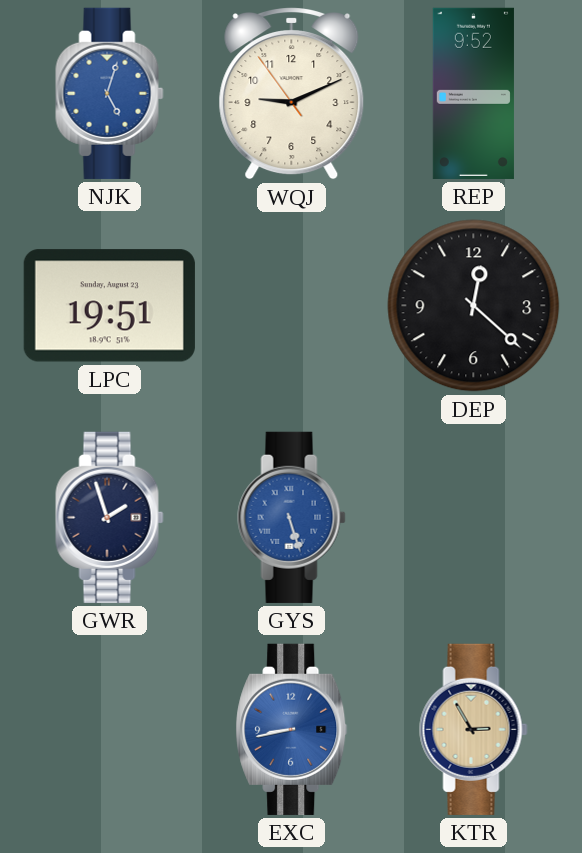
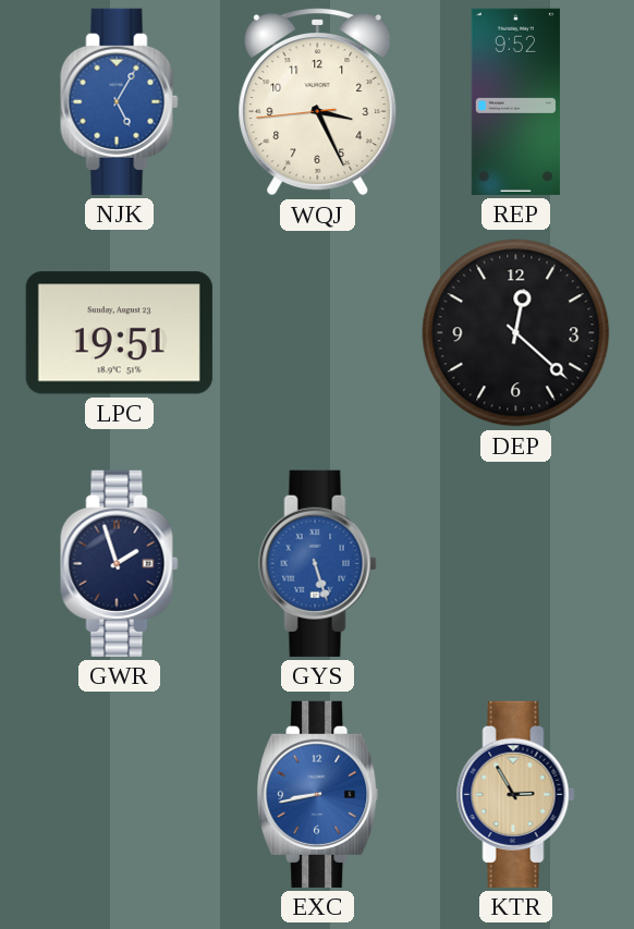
NJK: 5:03 -> 5:05
WQJ: 9:10 -> 3:25
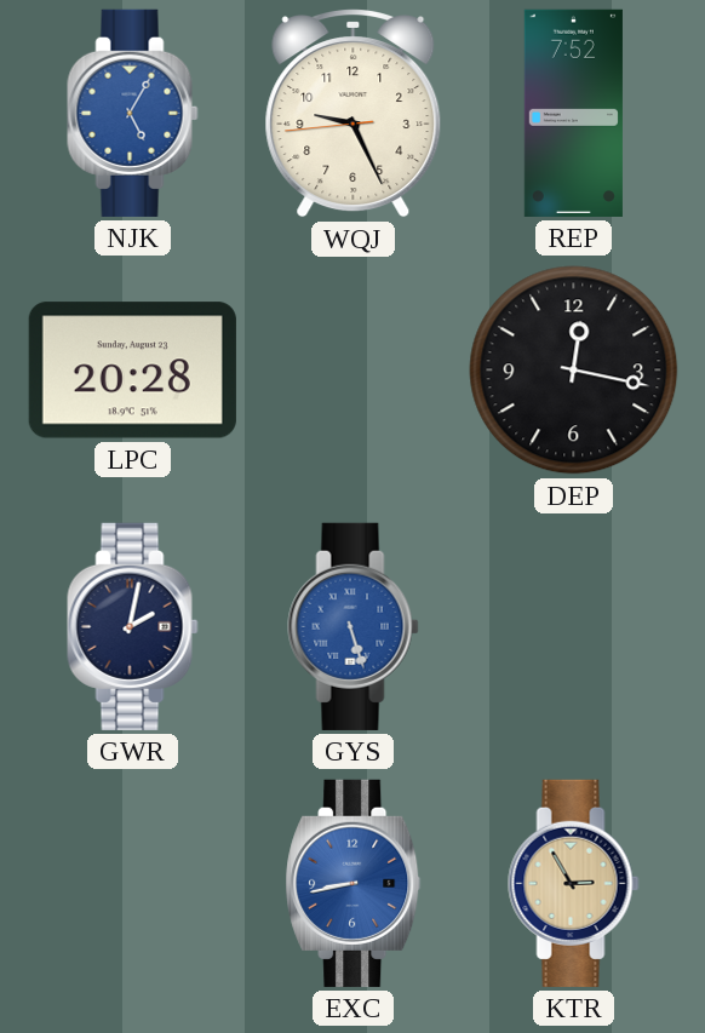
WQJ: 3:25 -> 9:25
REP: 9:52 -> 7:52
LPC: 19:51 -> 20:28
DEP: 12:22 -> 12:17
GWR: 1:57 -> 2:02
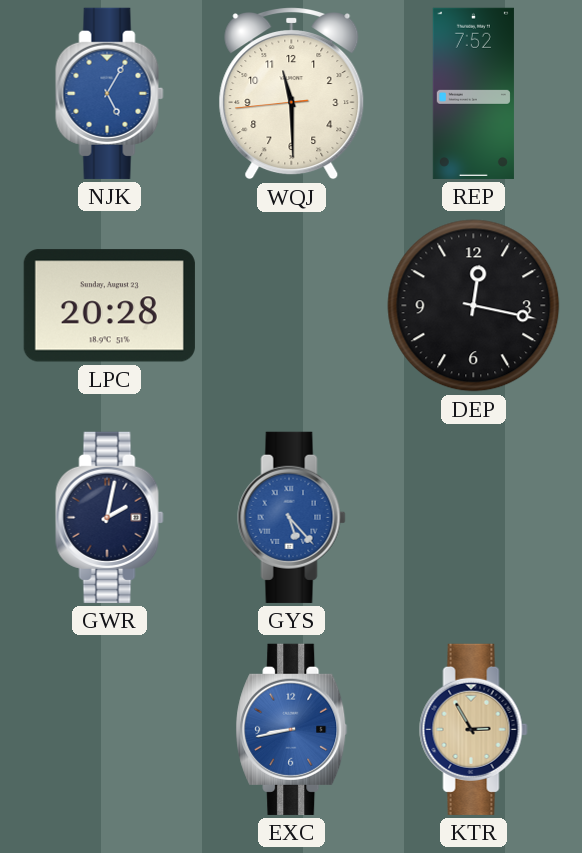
WQJ: 9:25 -> 11:29
GYS: 5:27 -> 5:23
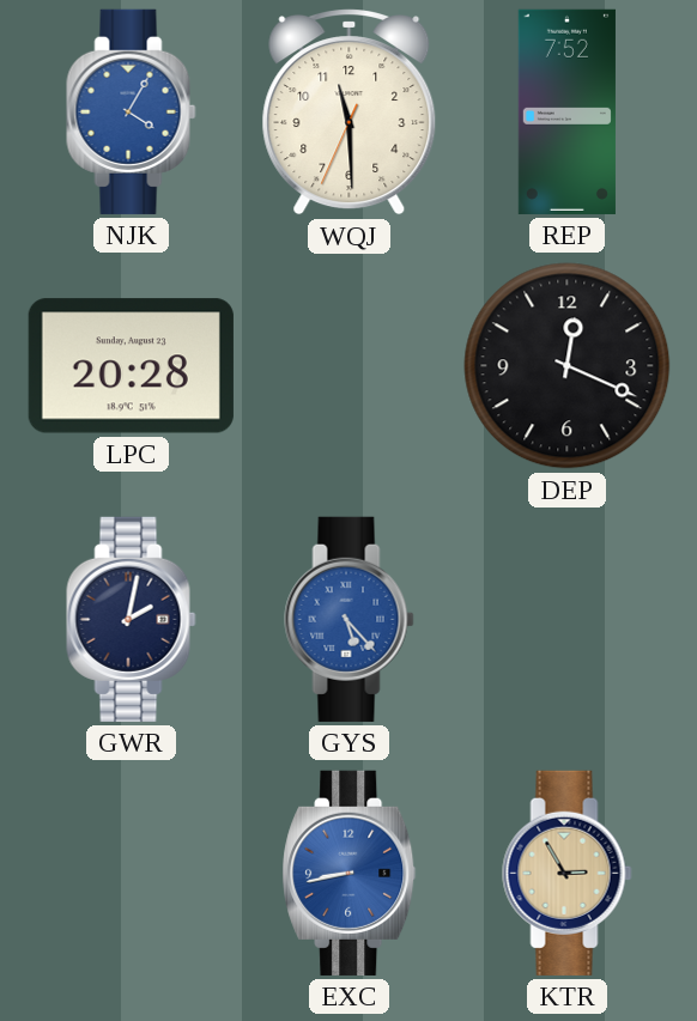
NJK: 5:05 -> 4:05
WQJ: 11:29:44 -> 11:29:34
DEP: 12:17 -> 12:19
